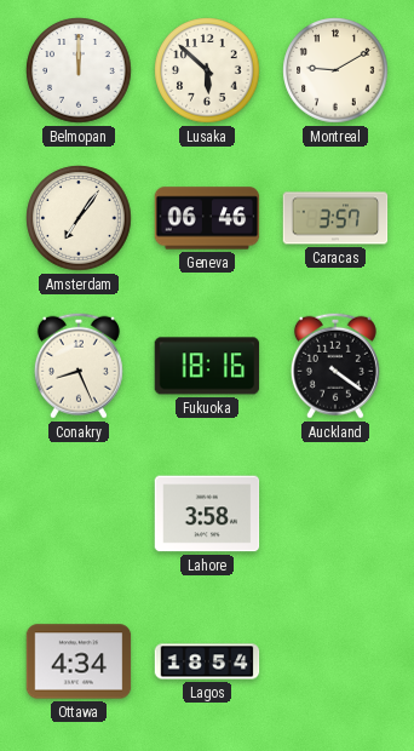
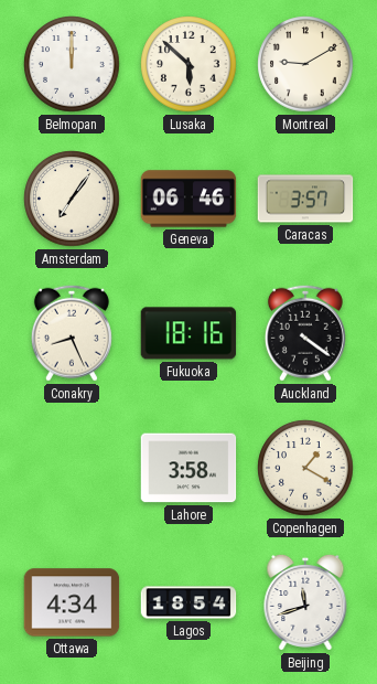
Copenhagen: none -> 1:20
Beijing: none -> 11:42
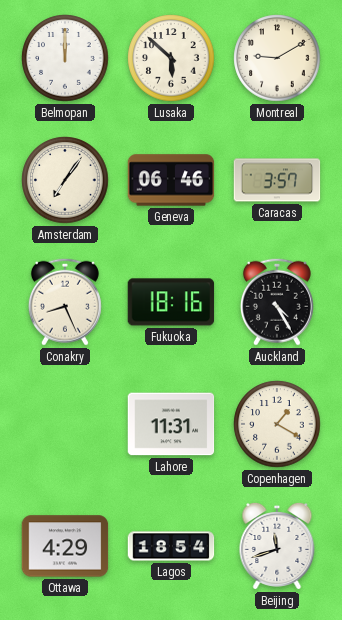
Auckland: 4:21 -> 4:25
Lahore: 3:58 -> 11:31
Ottawa: 4:34 -> 4:29
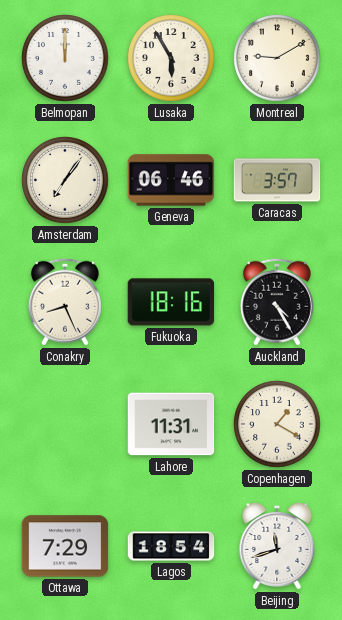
Lusaka: 5:52 -> 5:55
Ottawa: 4:29 -> 7:29
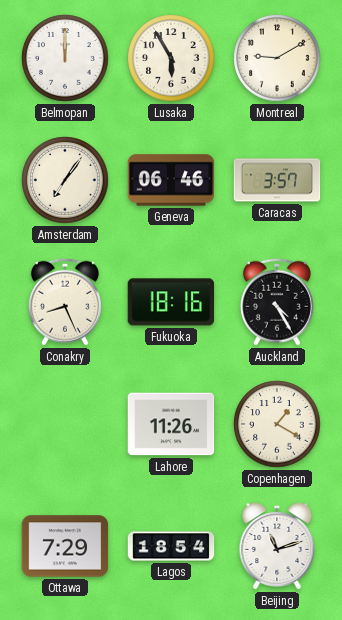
Lahore: 11:31 -> 11:26
Beijing: 11:42 -> 11:12
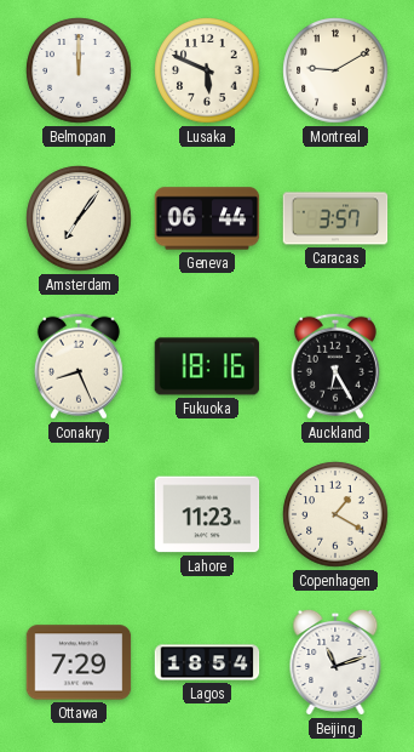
Lusaka: 5:55 -> 5:49
Geneva: 06:46 -> 06:44
Auckland: 4:25 -> 6:25
Lahore: 11:26 -> 11:23
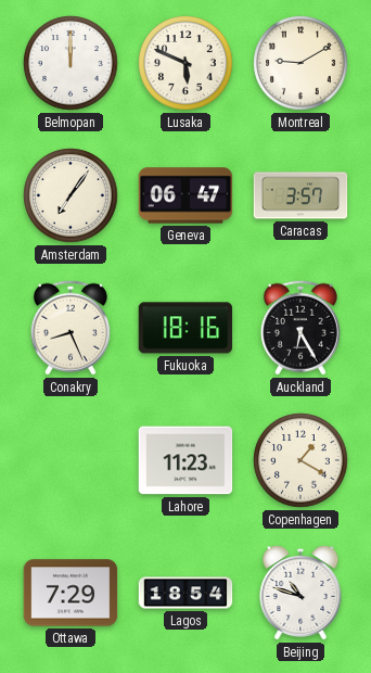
Geneva: 06:44 -> 06:47
Beijing: 11:12 -> 10:48
